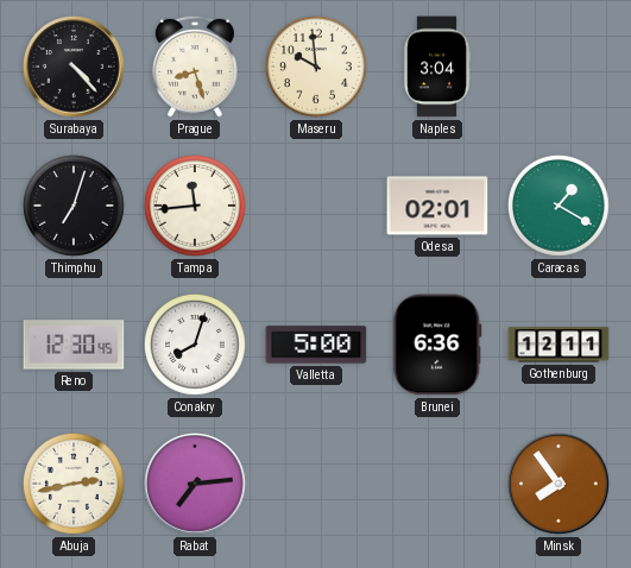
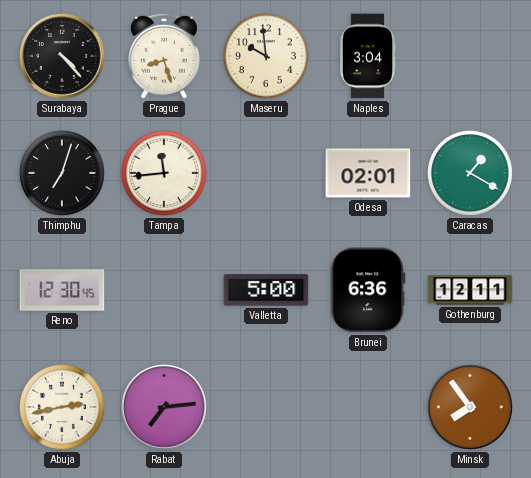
Conakry: 8:03 -> none
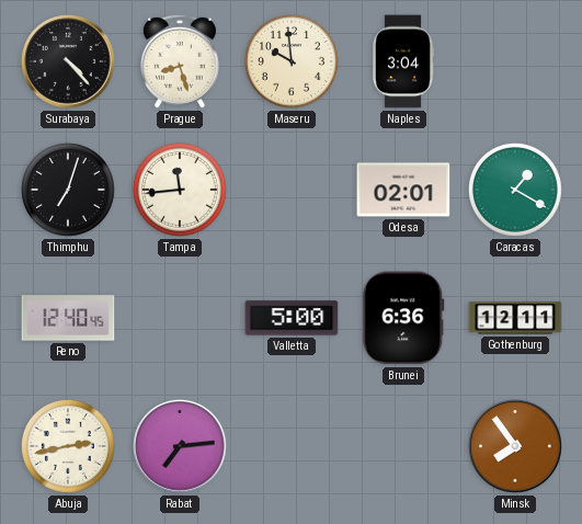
Reno: 12:30 -> 12:40
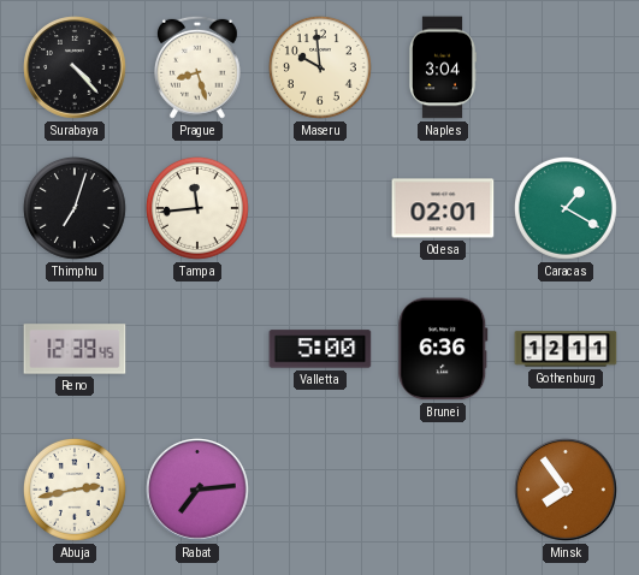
Reno: 12:40 -> 12:39
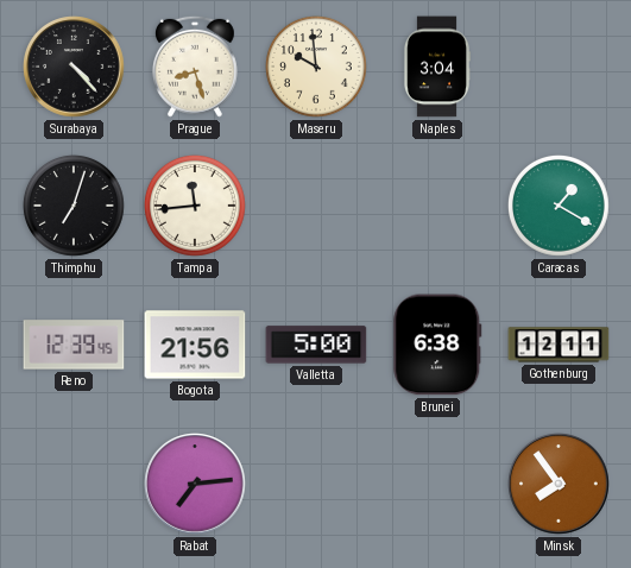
Odesa: 02:01 -> none
Bogota: none -> 21:56
Brunei: 6:36 -> 6:38
Abuja: 2:43 -> none
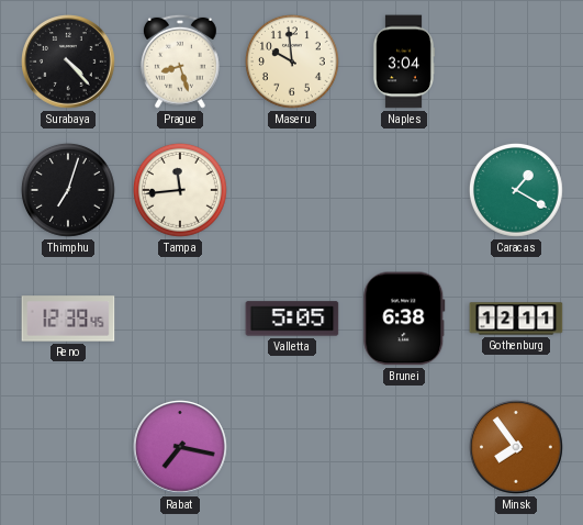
Bogota: 21:56 -> none
Valletta: 5:00 -> 5:05
Rabat: 7:14 -> 7:17
